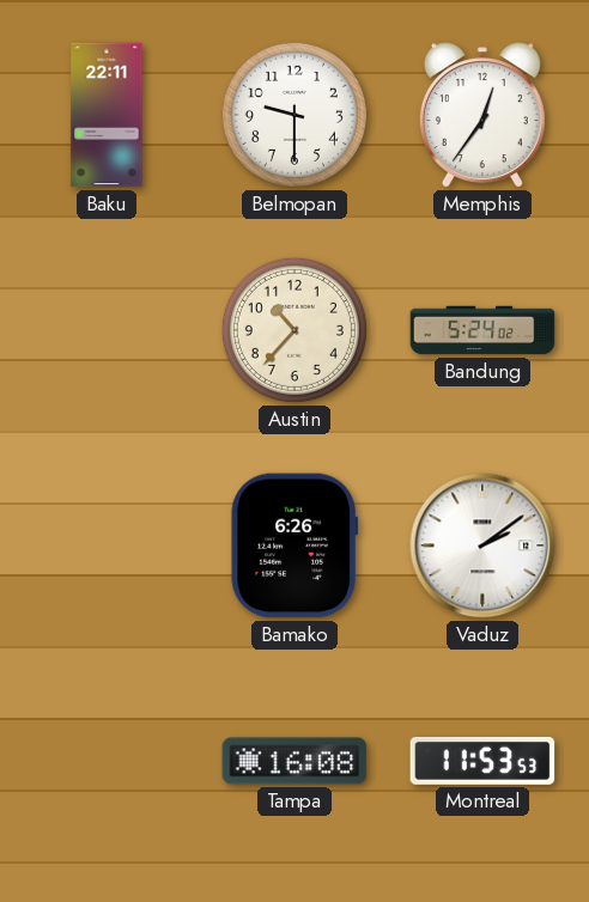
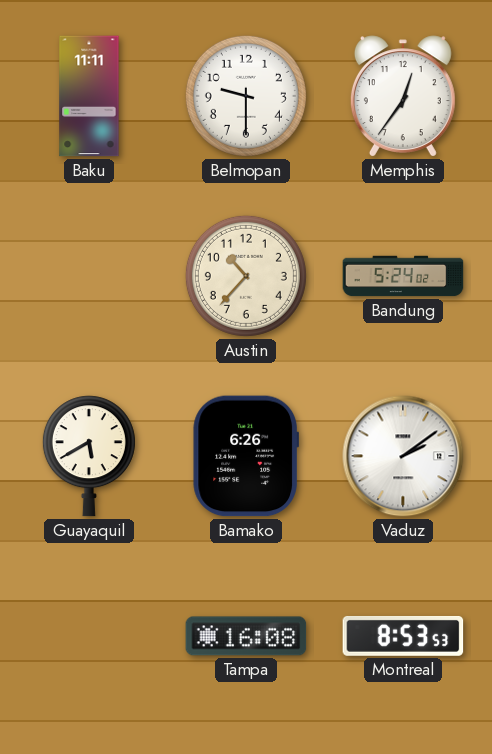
Baku: 22:11 -> 11:11
Guayaquil: none -> 5:40
Montreal: 11:53 -> 8:53
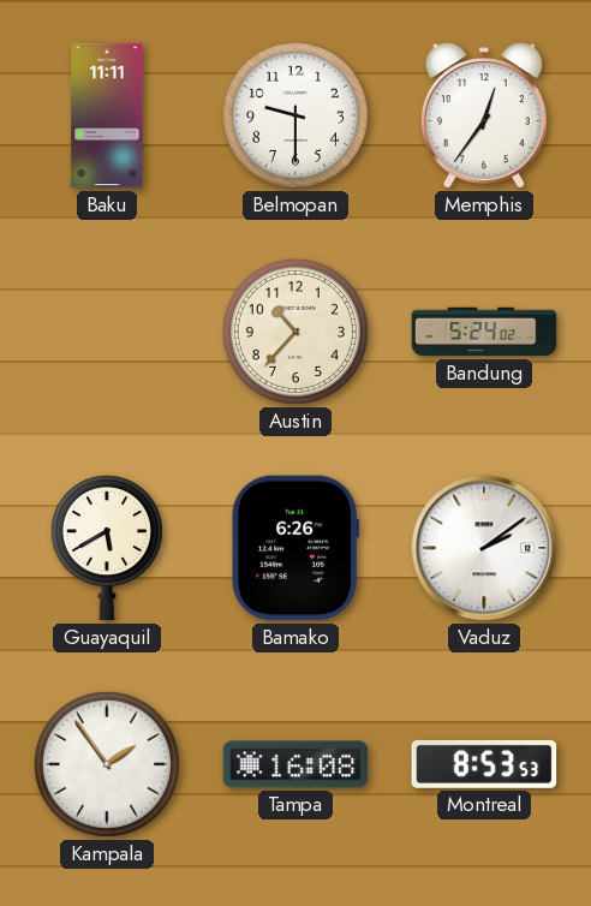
Kampala: none -> 1:54
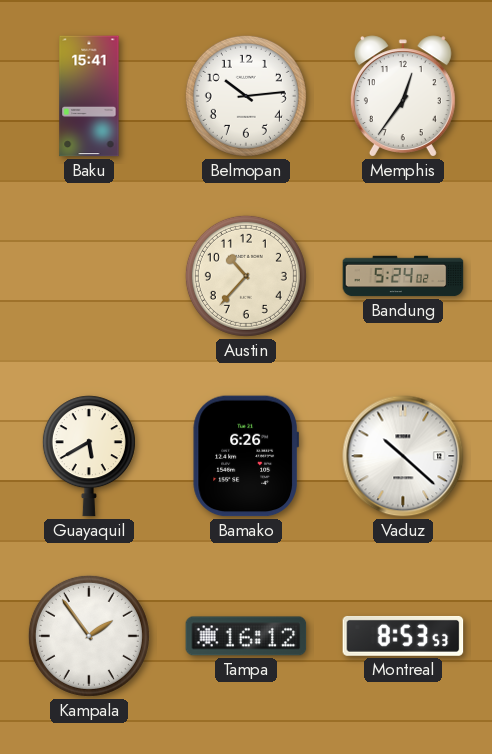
Baku: 11:11 -> 15:41
Belmopan: 9:30 -> 10:14
Vaduz: 2:09 -> 10:22
Tampa: 16:08 -> 16:12
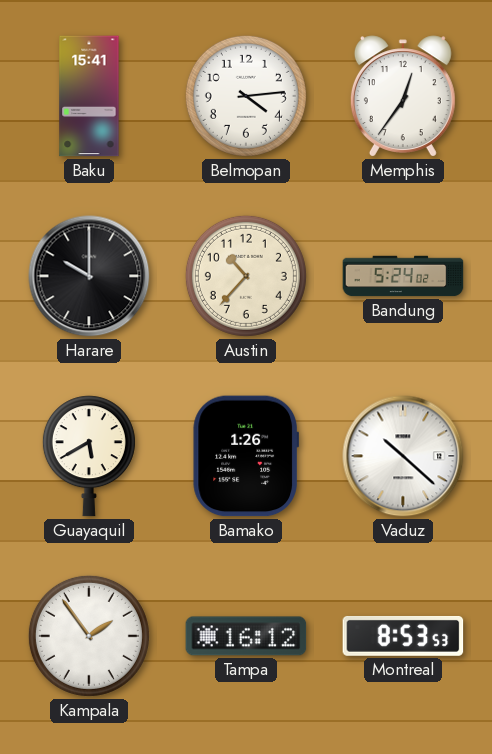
Belmopan: 10:14 -> 4:14
Harare: none -> 10:00
Bamako: 6:26 -> 1:26
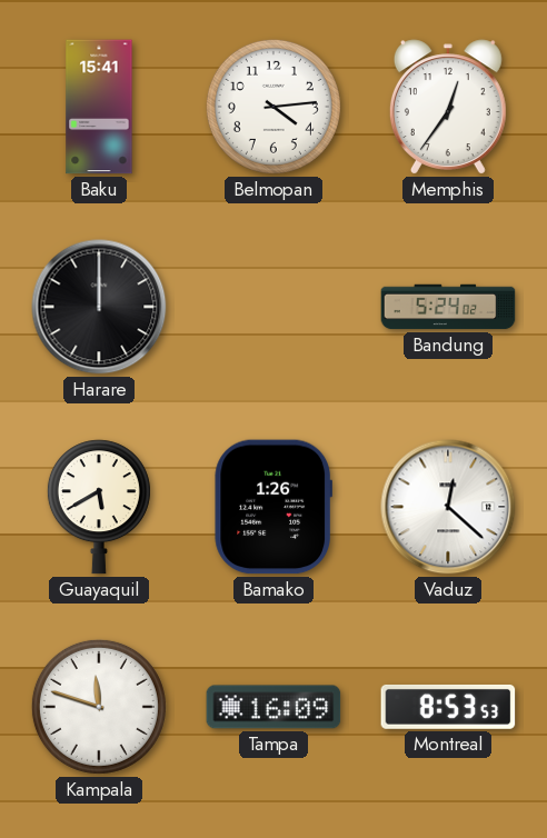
Harare: 10:00 -> 12:00
Austin: 10:37 -> none
Vaduz: 10:22 -> 12:22
Kampala: 1:54 -> 11:48
Tampa: 16:12 -> 16:09
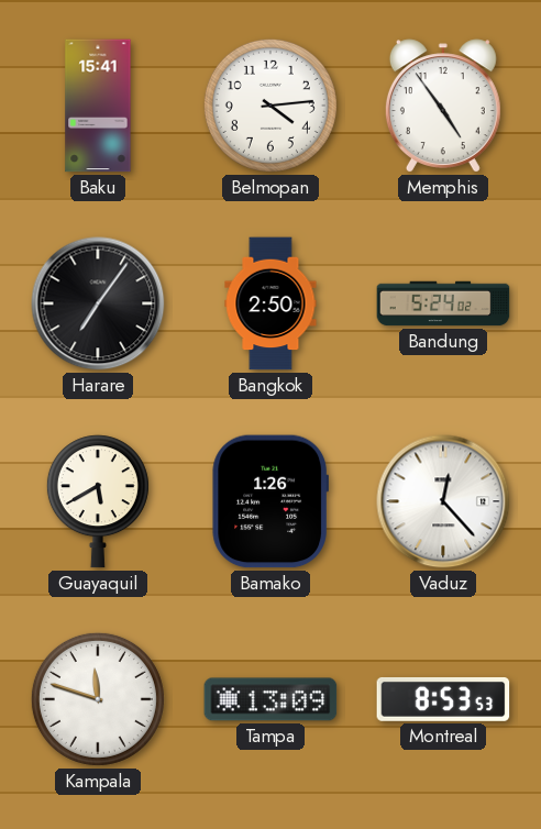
Memphis: 12:36 -> 4:54
Harare: 12:00 -> 7:06
Bangkok: none -> 2:50
Vaduz: 12:22 -> 12:23
Tampa: 16:09 -> 13:09
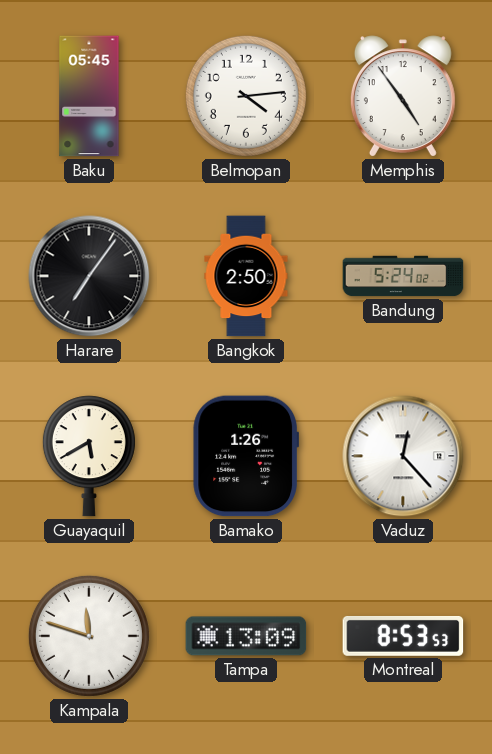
Baku: 15:41 -> 05:45
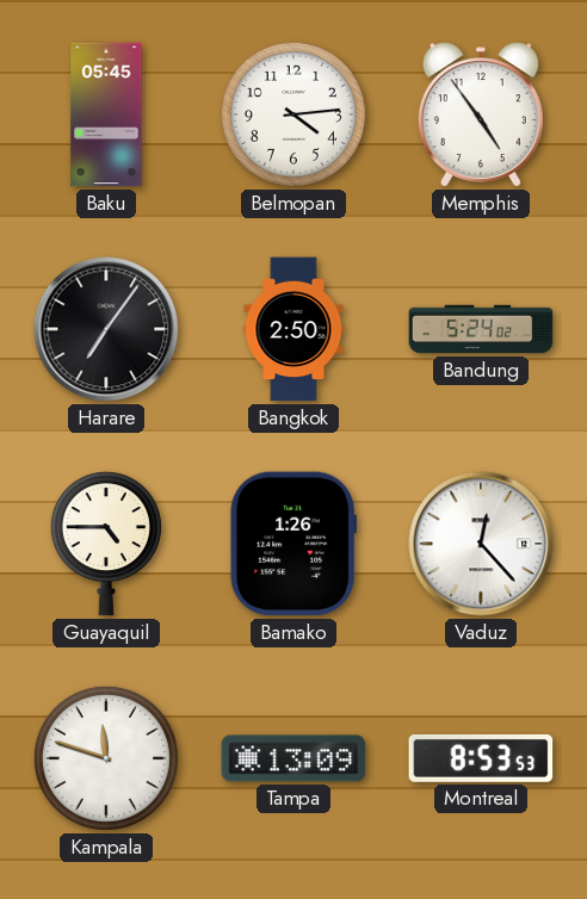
Guayaquil: 5:40 -> 4:45
